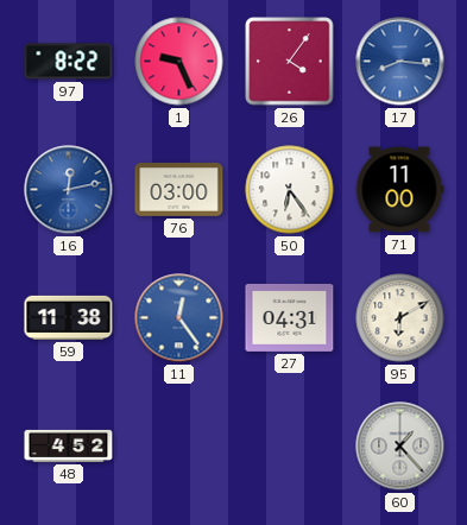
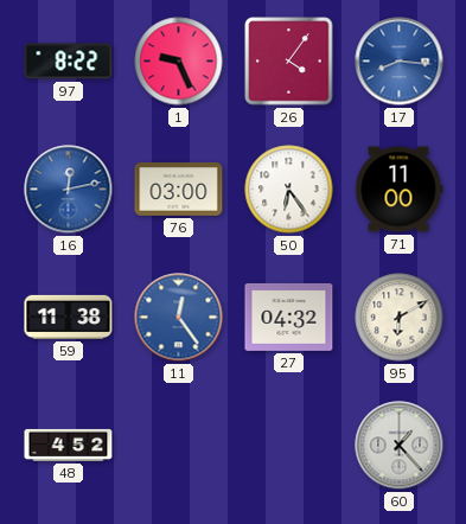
27: 04:31 -> 04:32
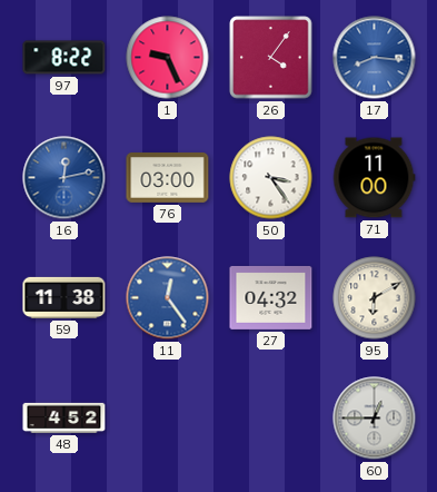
50: 6:24 -> 3:24
60: 1:23 -> 12:45
